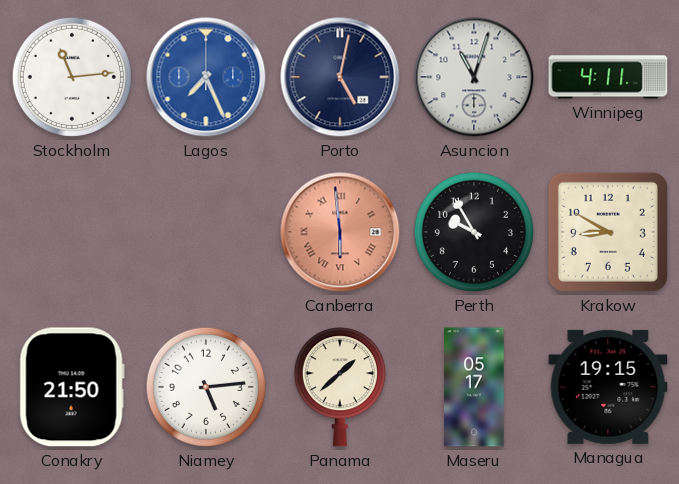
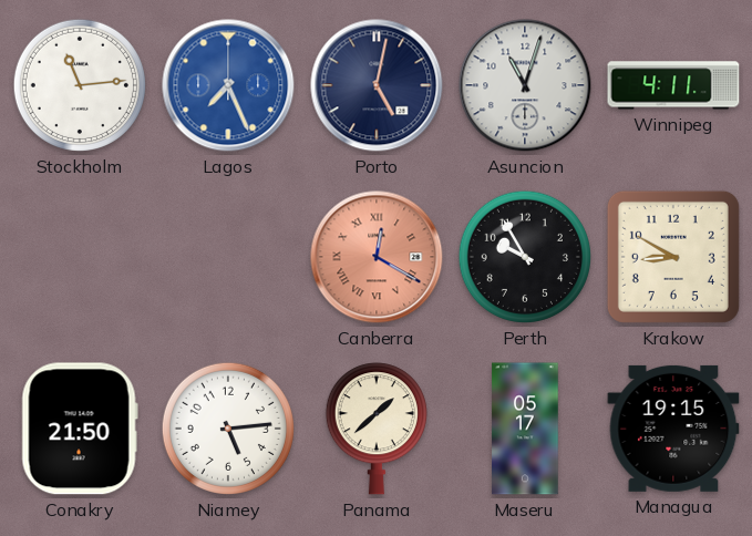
Canberra: 5:59 -> 12:20
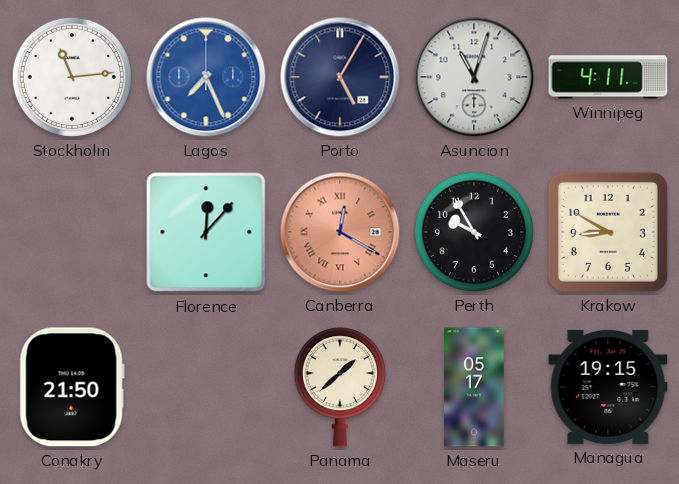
Porto: 5:02 -> 5:05
Florence: none -> 12:07
Niamey: 5:14 -> none
